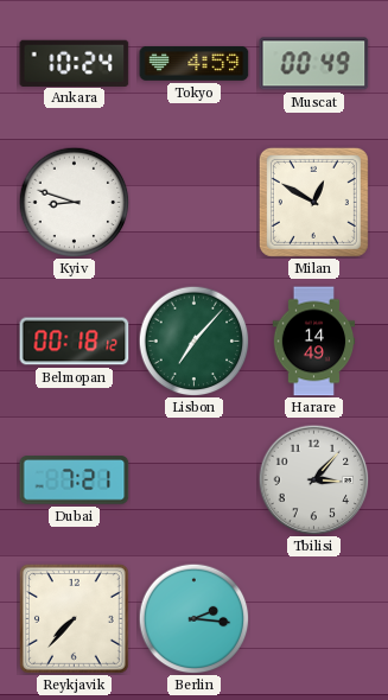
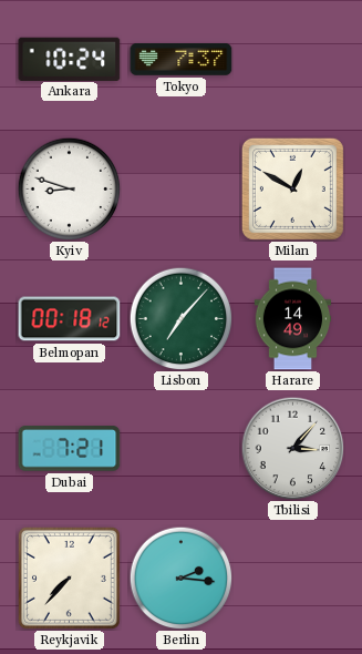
Tokyo: 4:59 -> 7:37
Muscat: 00:49 -> none
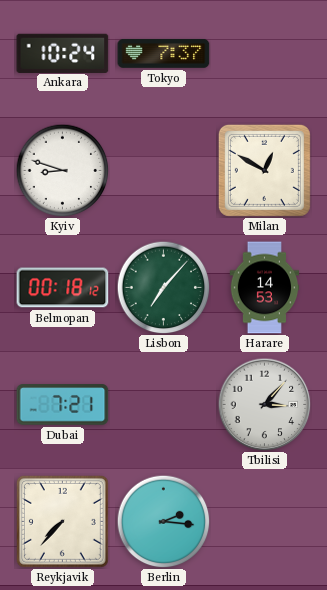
Harare: 14:49 -> 14:53
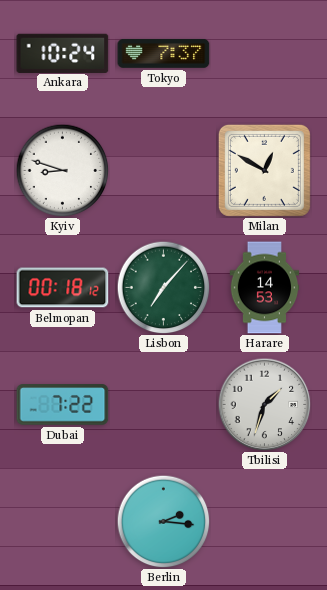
Dubai: 7:21 -> 7:22
Tbilisi: 3:07 -> 1:33
Reykjavik: 7:37 -> none
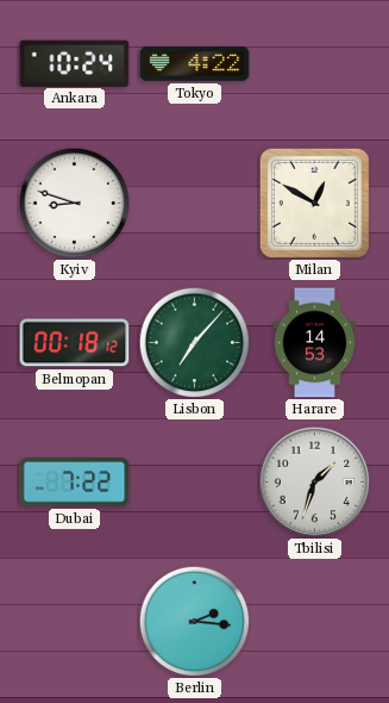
Tokyo: 7:37 -> 4:22
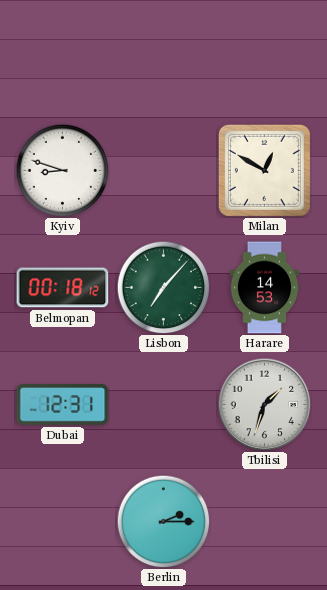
Ankara: 10:24 -> none
Tokyo: 4:22 -> none
Dubai: 7:22 -> 12:31
Berlin: 2:16 -> 2:15
